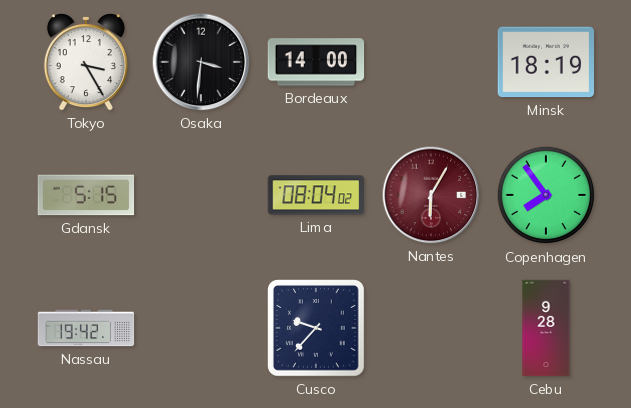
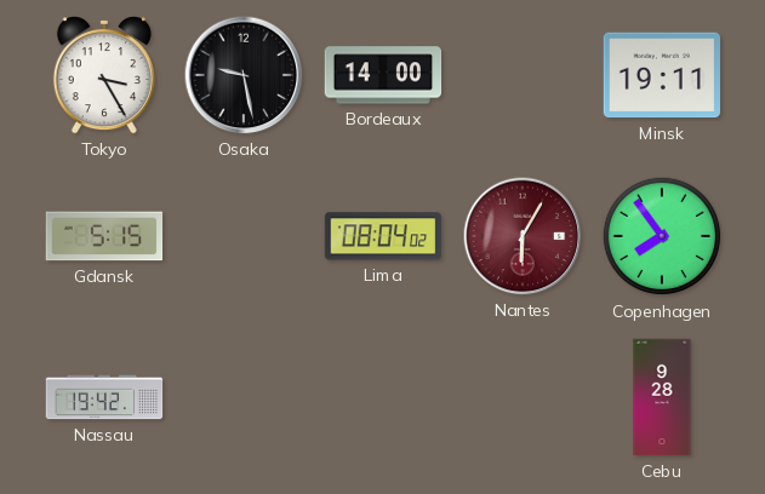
Osaka: 3:31 -> 9:28
Minsk: 18:19 -> 19:11
Cusco: 9:37 -> none
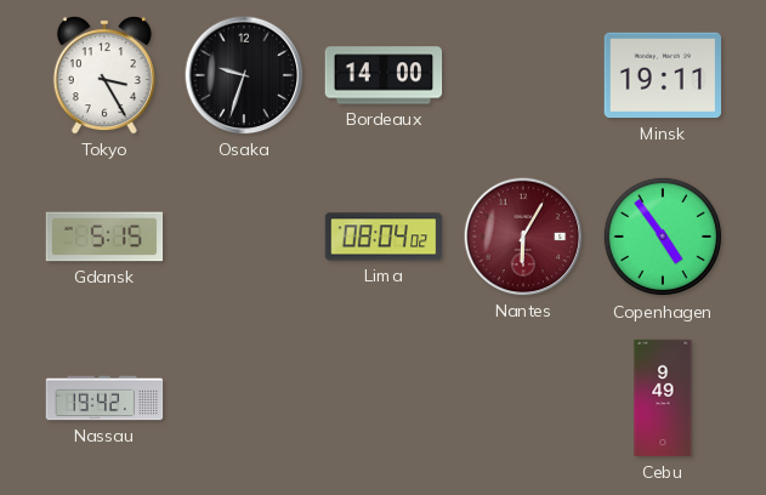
Osaka: 9:28 -> 9:33
Copenhagen: 7:54 -> 4:54
Cebu: 9:28 -> 9:49
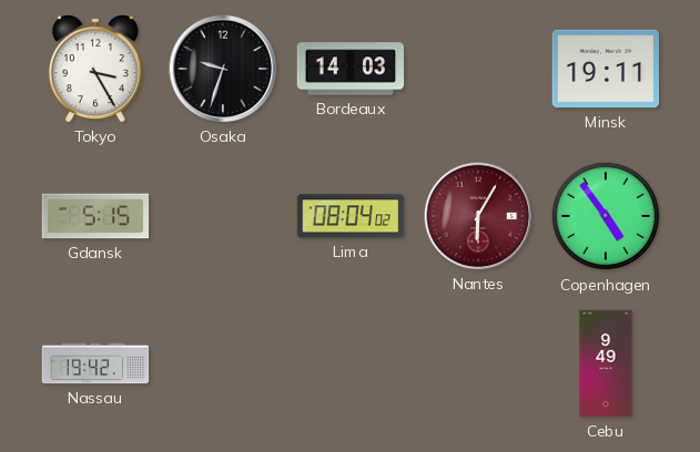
Bordeaux: 14:00 -> 14:03
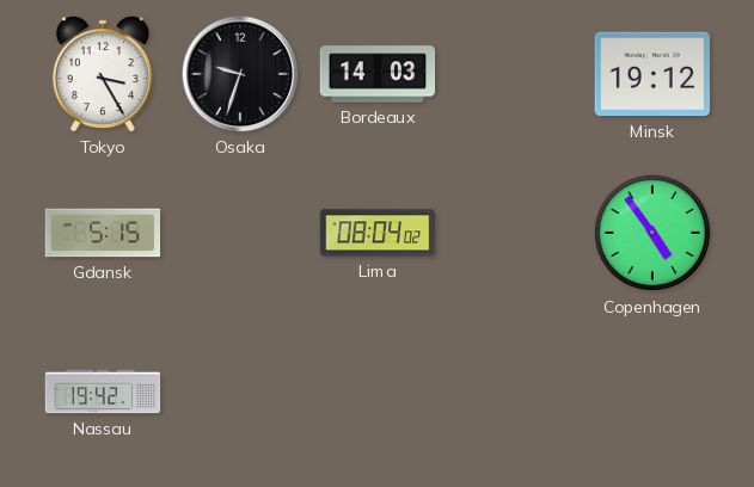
Minsk: 19:11 -> 19:12
Nantes: 6:05 -> none
Cebu: 9:49 -> none
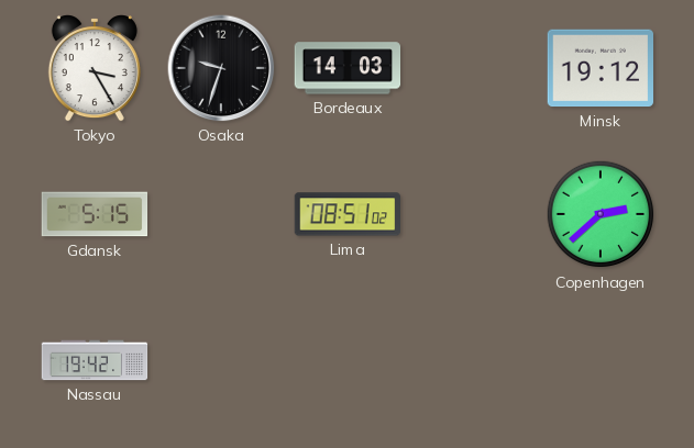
Lima: 08:04 -> 08:51
Copenhagen: 4:54 -> 2:38
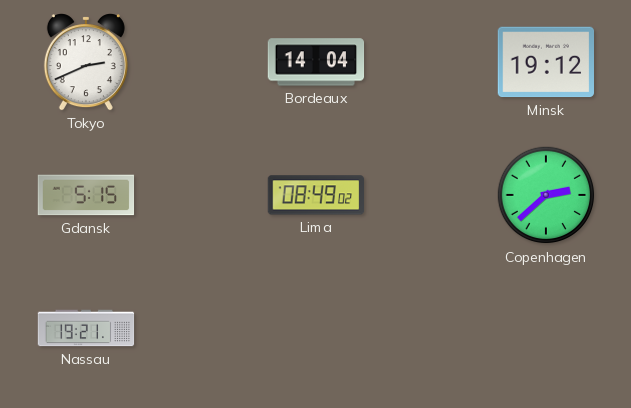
Tokyo: 3:25 -> 2:41
Osaka: 9:33 -> none
Bordeaux: 14:03 -> 14:04
Lima: 08:51 -> 08:49
Nassau: 19:42 -> 19:21
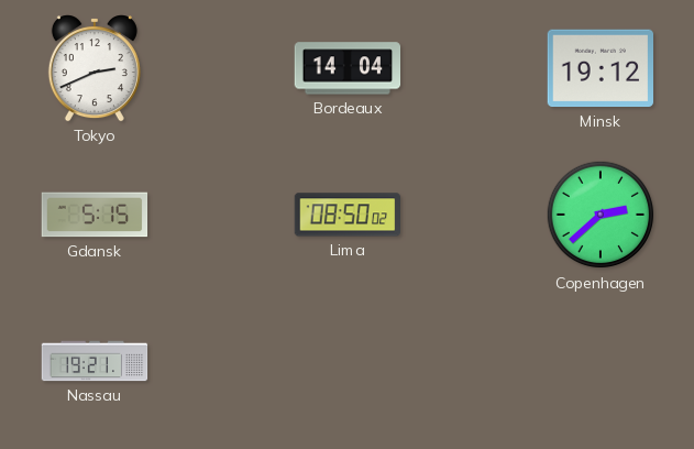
Lima: 08:49 -> 08:50
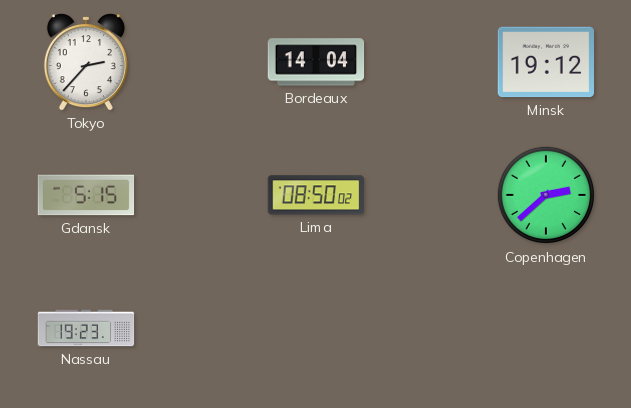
Tokyo: 2:41 -> 2:37
Nassau: 19:21 -> 19:23
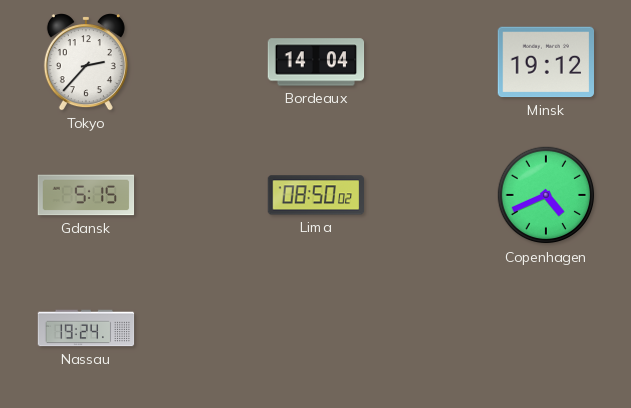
Copenhagen: 2:38 -> 4:41
Nassau: 19:23 -> 19:24
